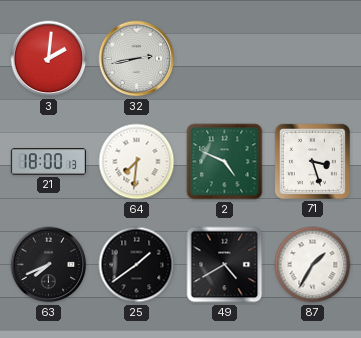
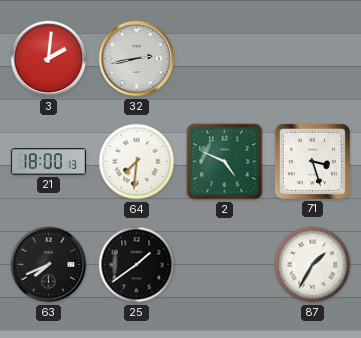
49: 4:40 -> none
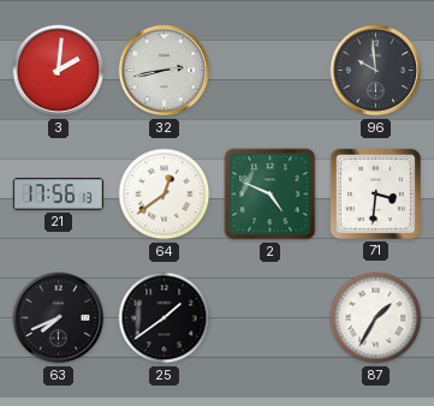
96: none -> 9:59
21: 18:00 -> 17:56
64: 7:31 -> 12:39
71: 3:27 -> 3:31
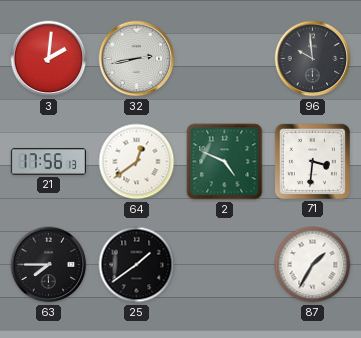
63: 7:41 -> 7:45
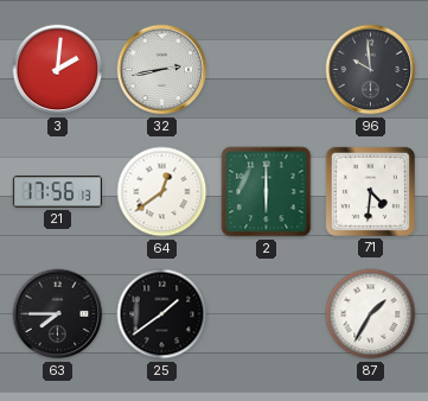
2: 4:49 -> 6:00
71: 3:31 -> 4:31
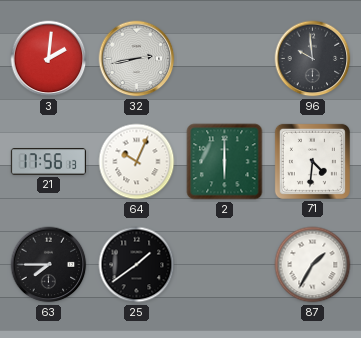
64: 12:39 -> 10:04
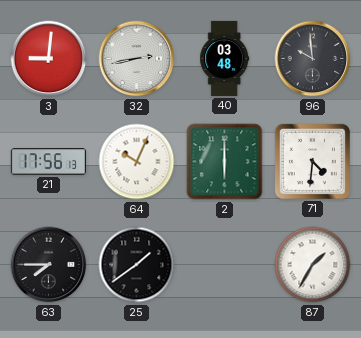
3: 2:01 -> 9:01
40: none -> 03:48
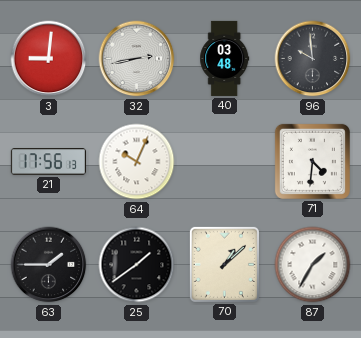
2: 6:00 -> none
63: 7:45 -> 1:45
70: none -> 1:08
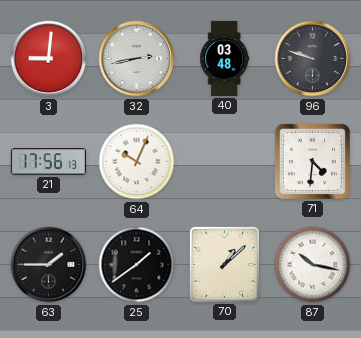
96: 9:59 -> 9:48
87: 1:35 -> 10:17
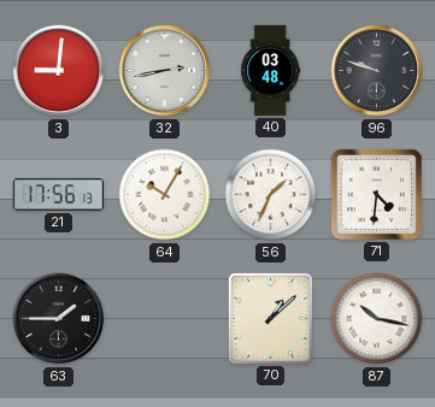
64: 10:04 -> 10:05
56: none -> 1:34
25: 1:39 -> none
